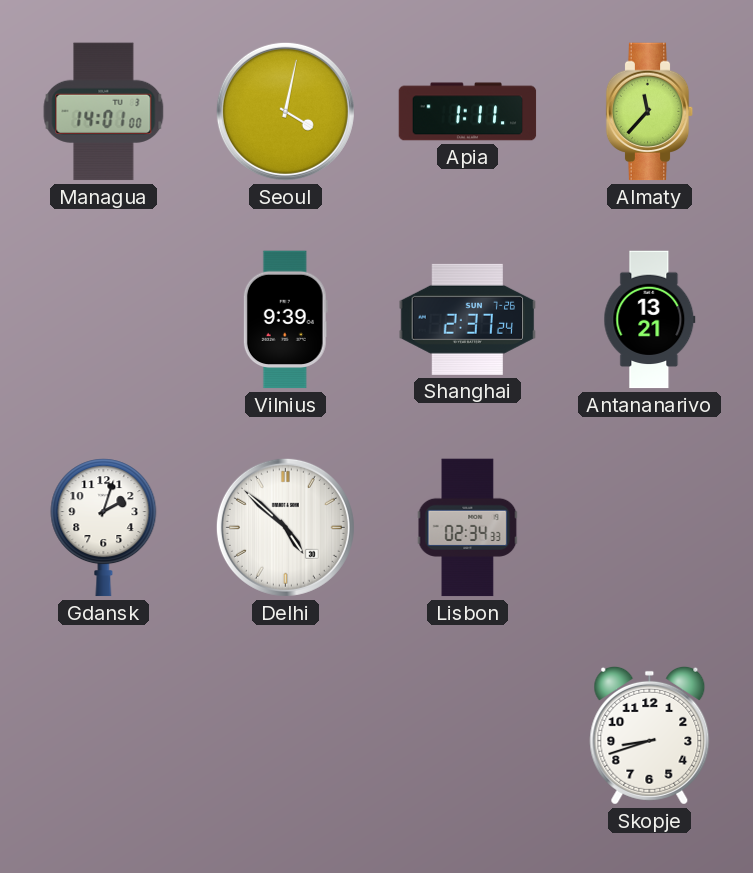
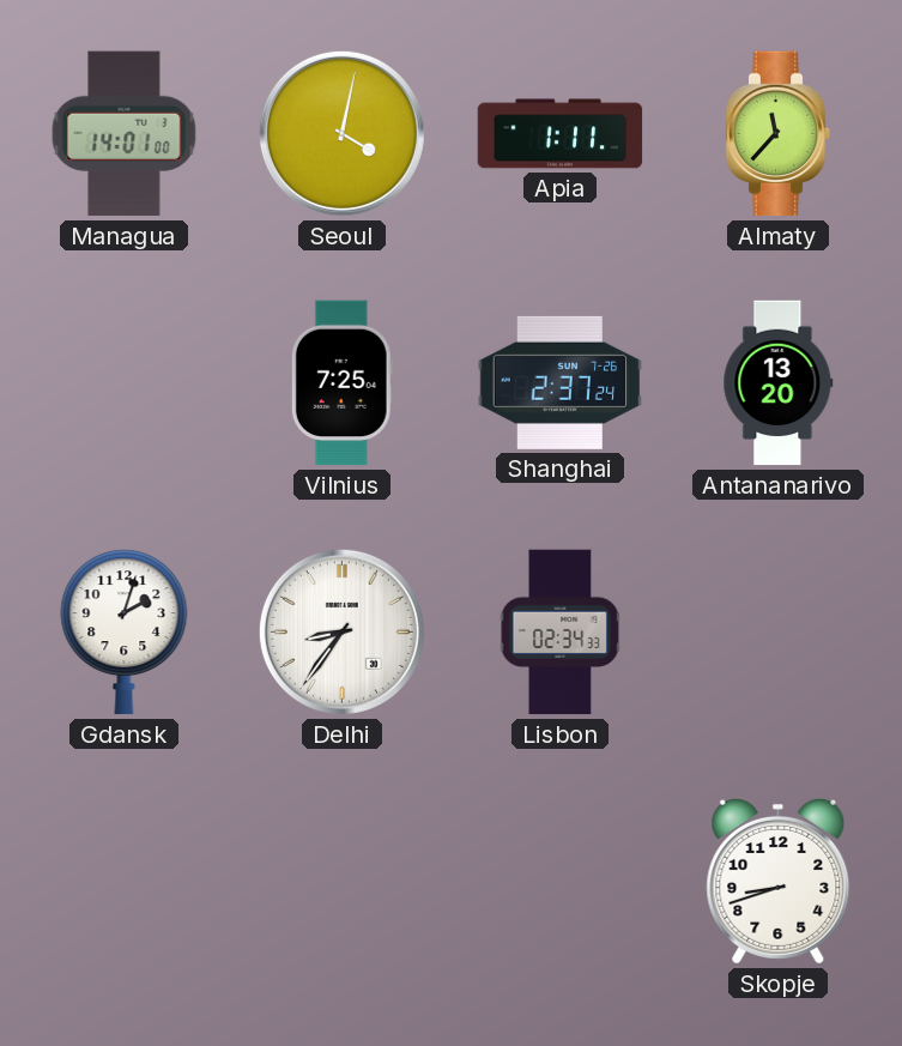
Vilnius: 9:39 -> 7:25
Antananarivo: 13:21 -> 13:20
Delhi: 4:52 -> 8:36
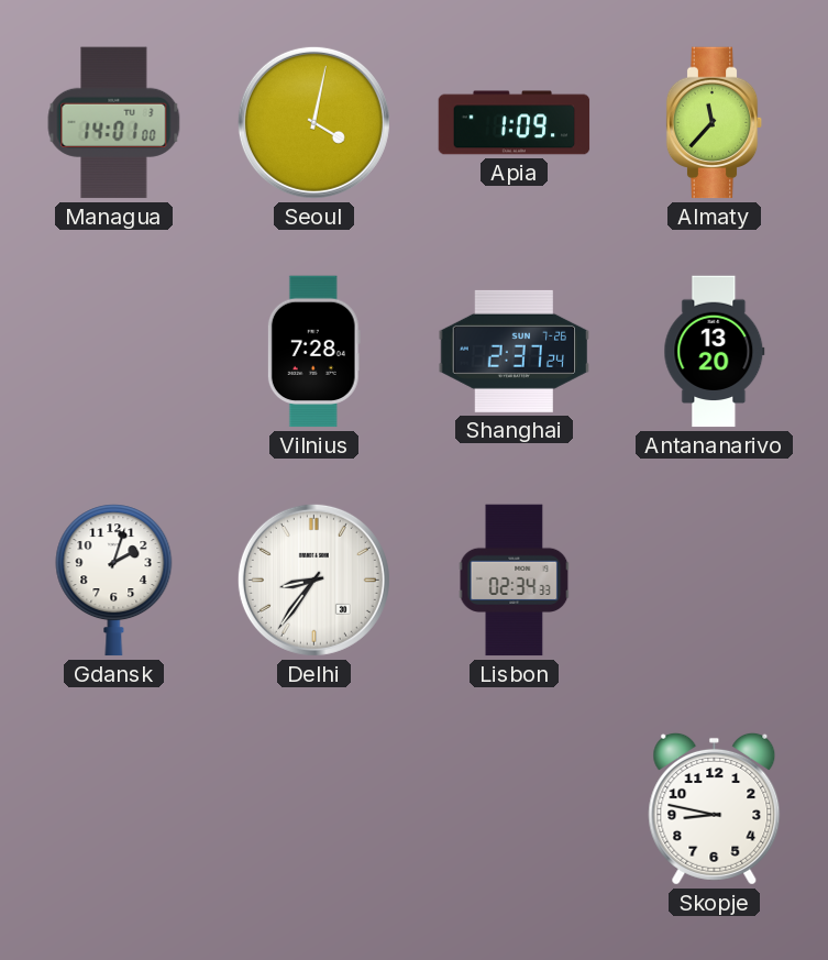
Apia: 1:11 -> 1:09
Vilnius: 7:25 -> 7:28
Skopje: 8:42 -> 8:47
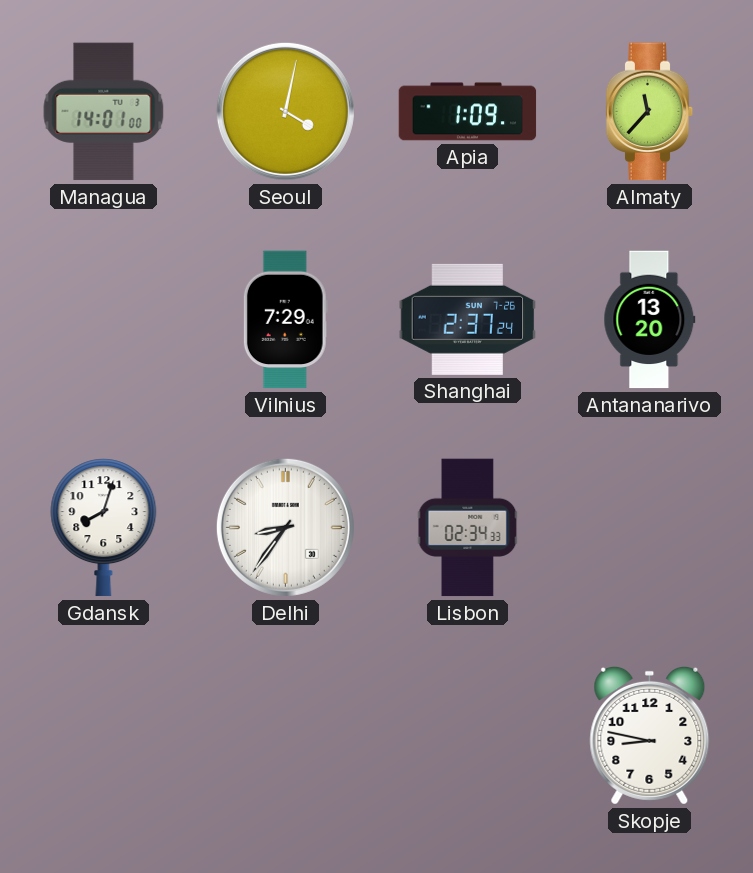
Vilnius: 7:28 -> 7:29
Gdansk: 2:03 -> 8:03
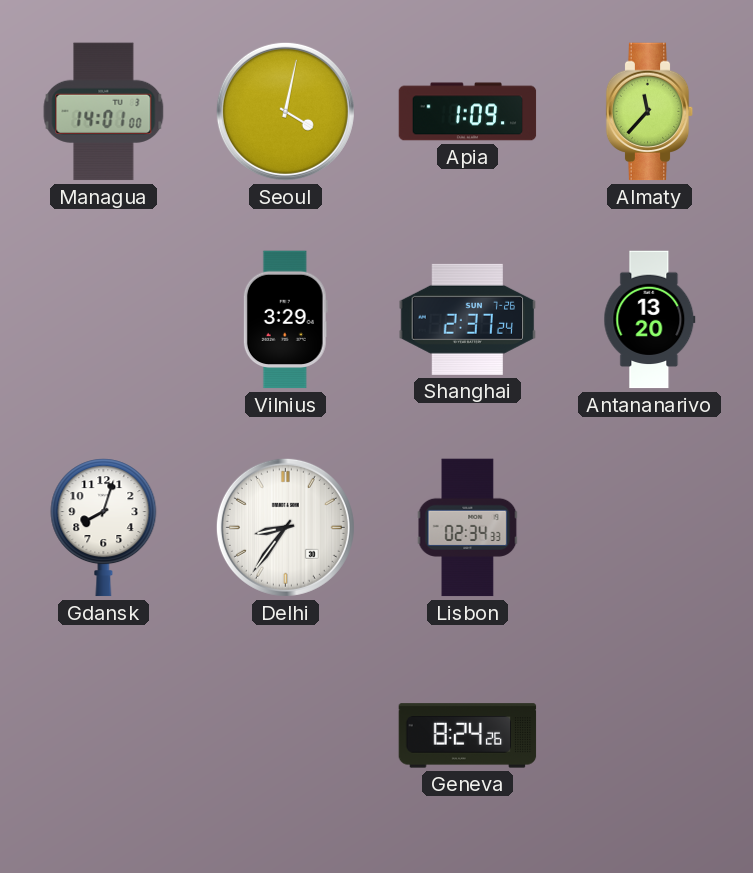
Vilnius: 7:29 -> 3:29
Geneva: none -> 8:24
Skopje: 8:47 -> none
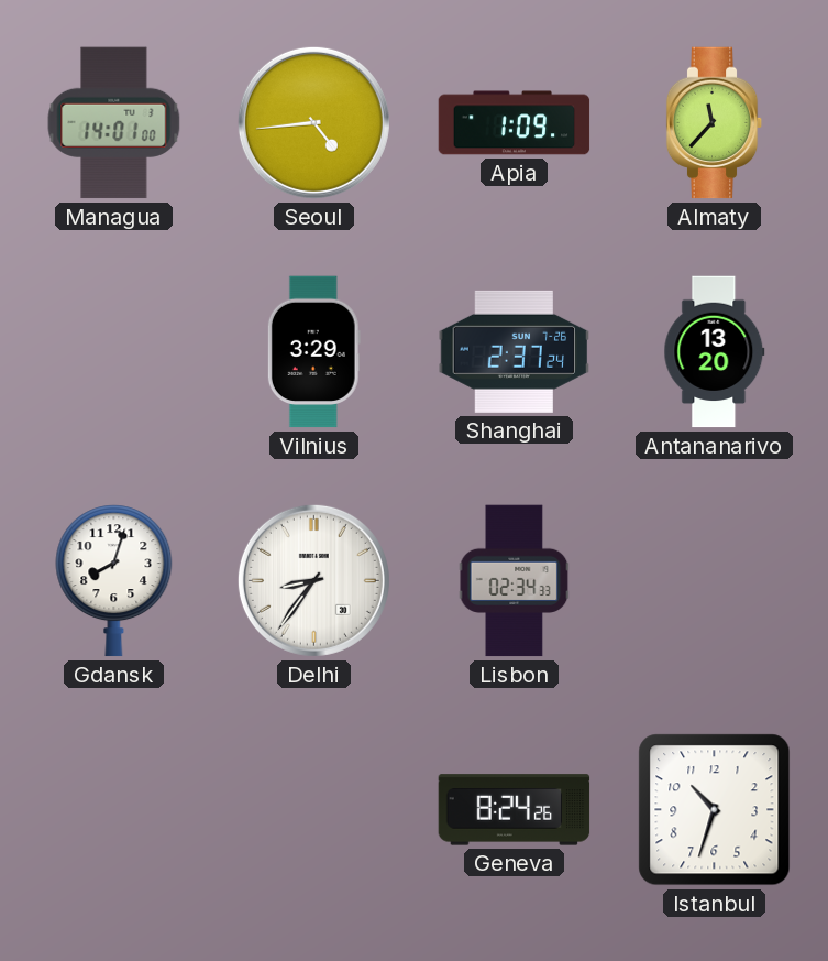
Seoul: 4:02 -> 4:44
Istanbul: none -> 10:33
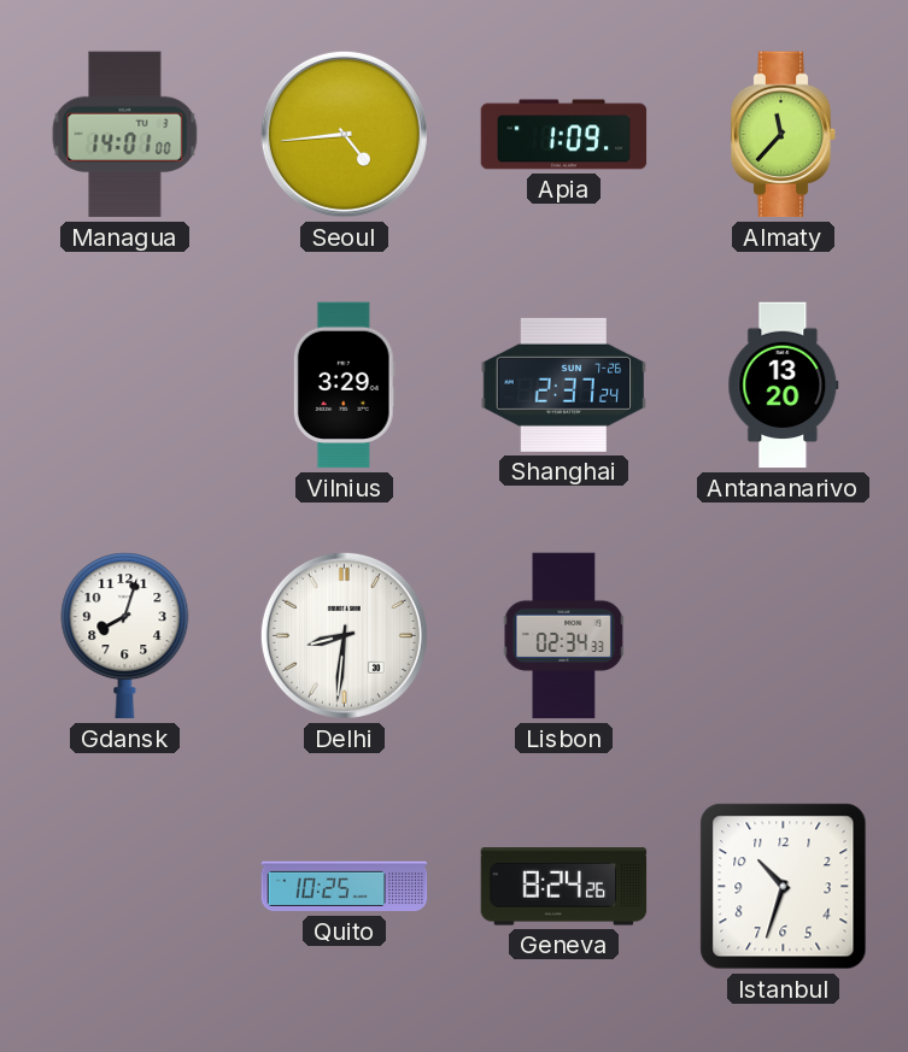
Delhi: 8:36 -> 8:31
Quito: none -> 10:25
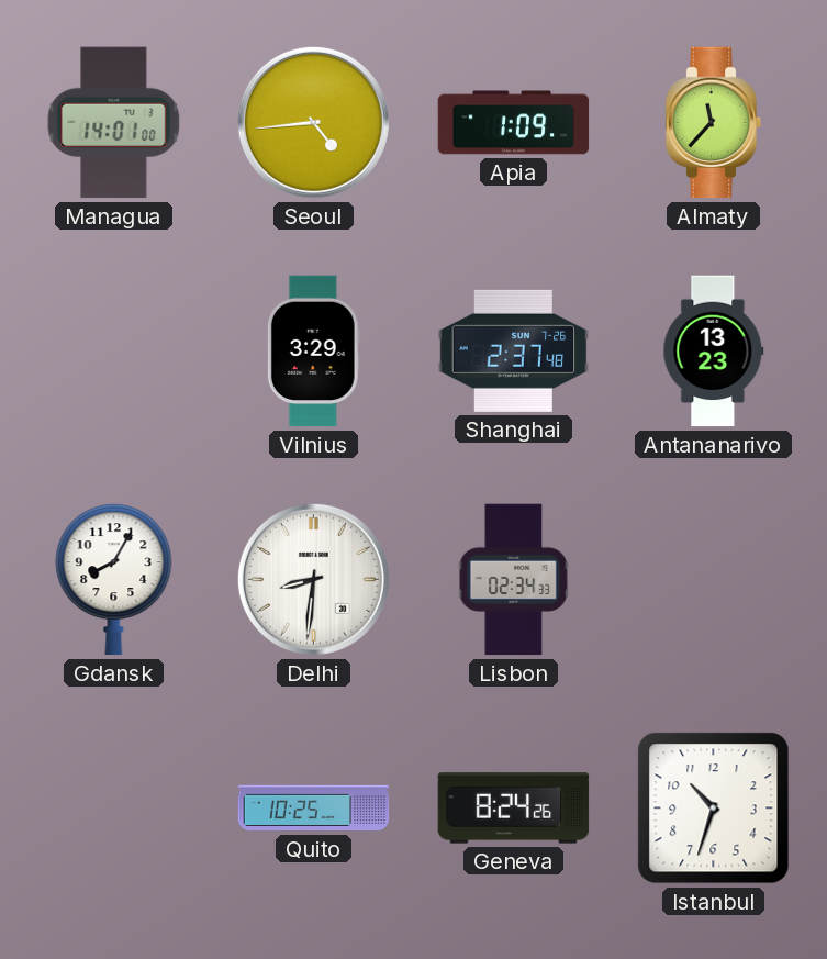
Shanghai: 2:37:24 -> 2:37:48
Antananarivo: 13:20 -> 13:23
Gdansk: 8:03 -> 8:05
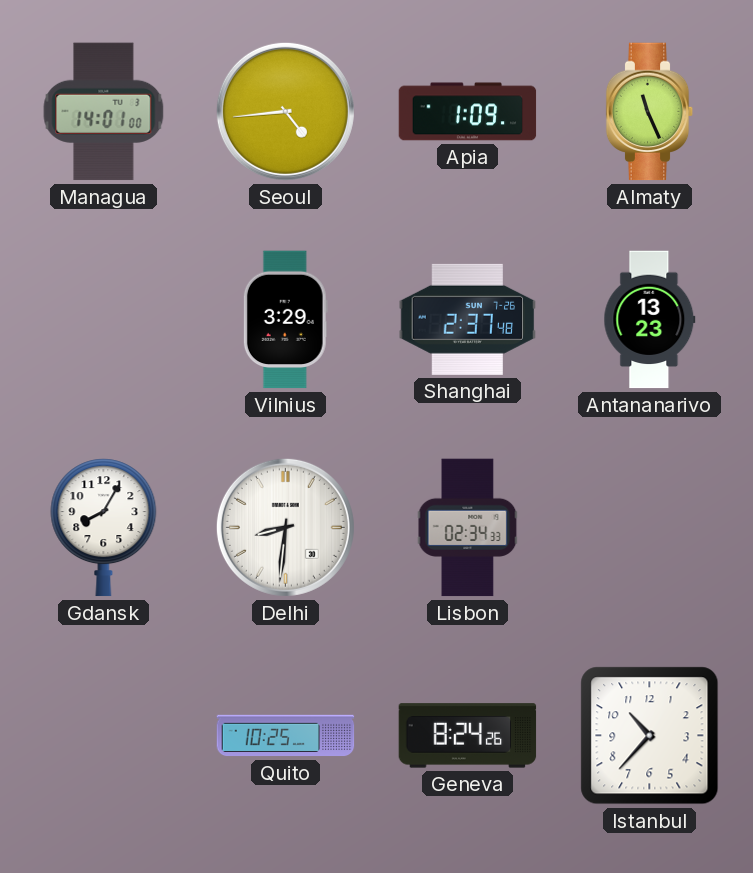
Almaty: 11:37 -> 11:26
Istanbul: 10:33 -> 10:37
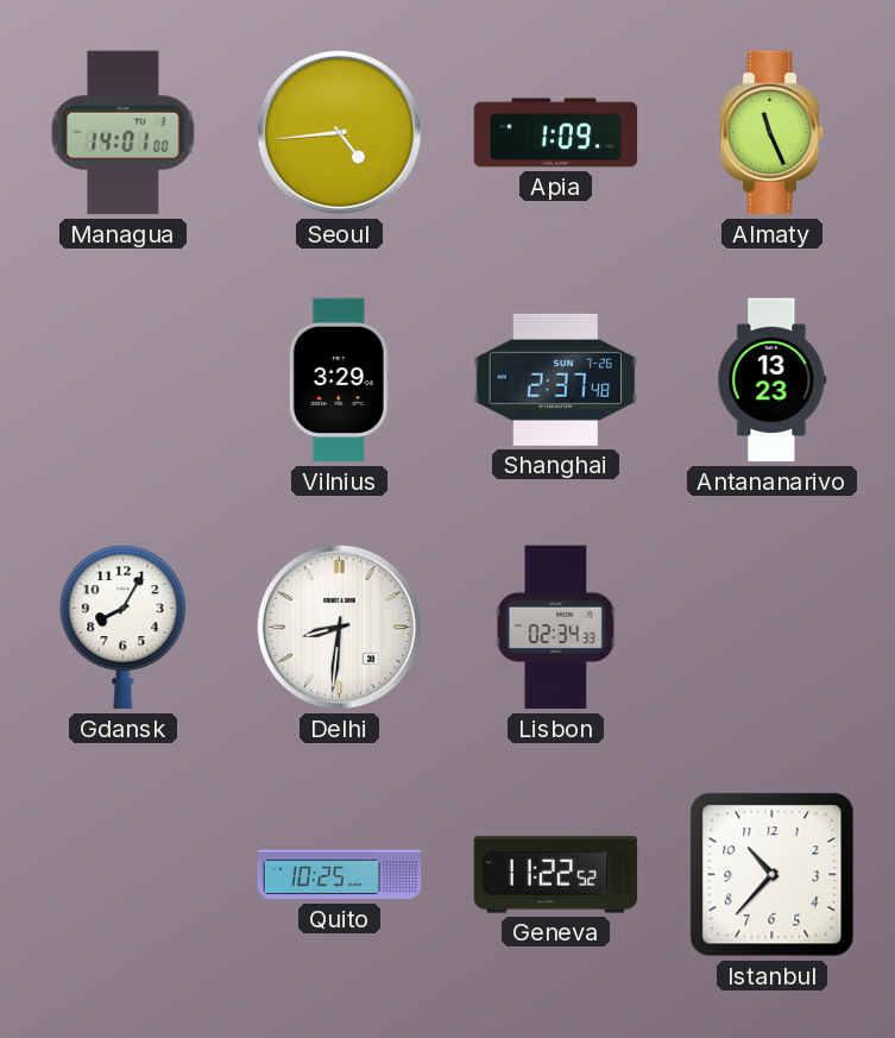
Geneva: 8:24 -> 11:22
